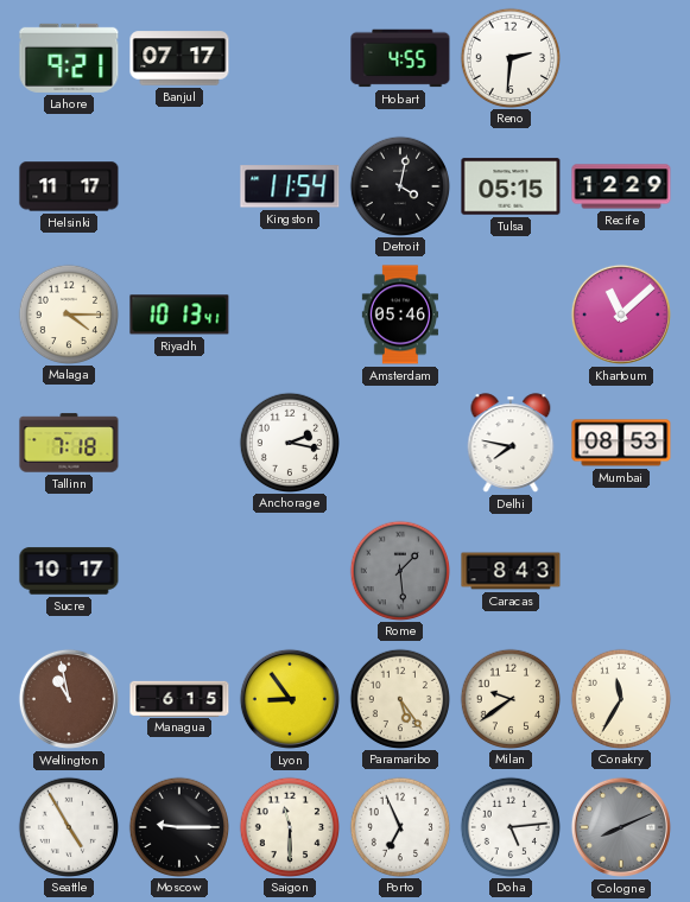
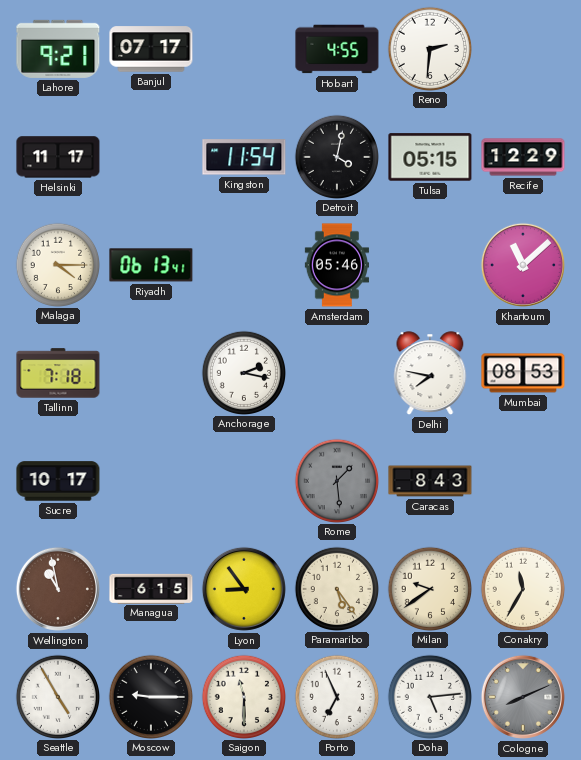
Riyadh: 10:13 -> 06:13
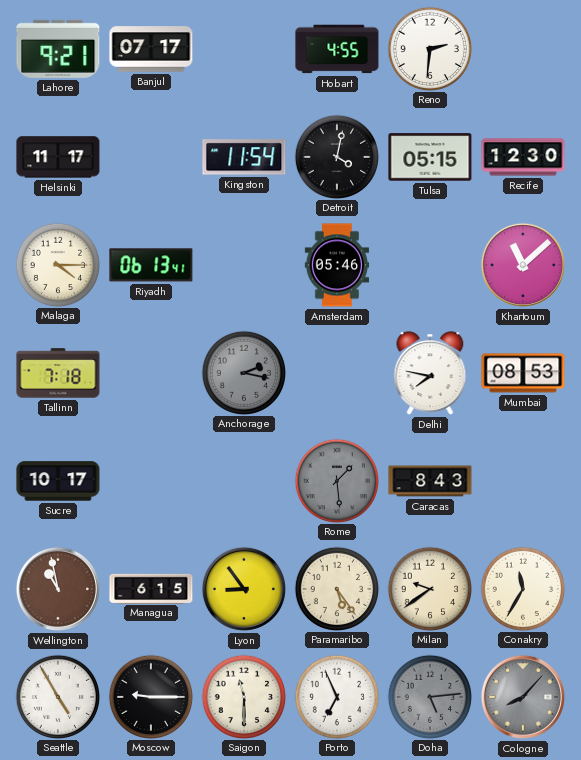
Recife: 12:29 -> 12:30
Anchorage dial: white -> grey
Doha dial: white -> grey
Cologne: 8:11 -> 8:07
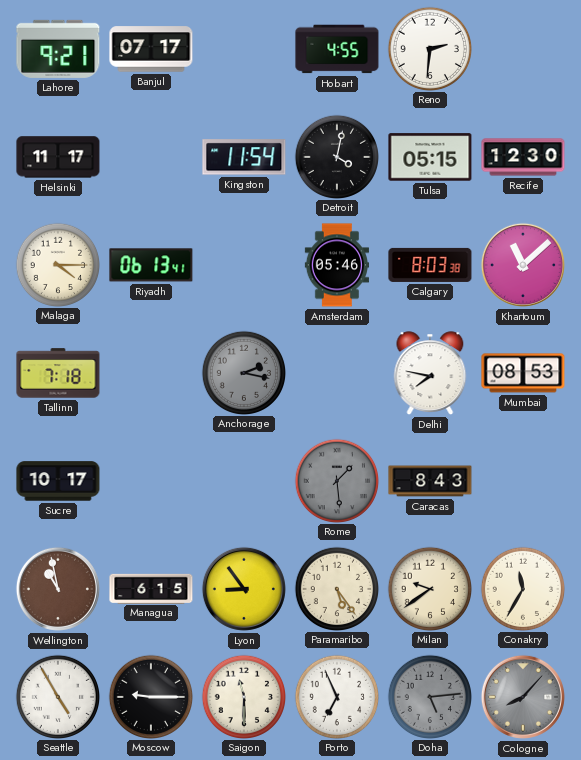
Calgary: none -> 8:03
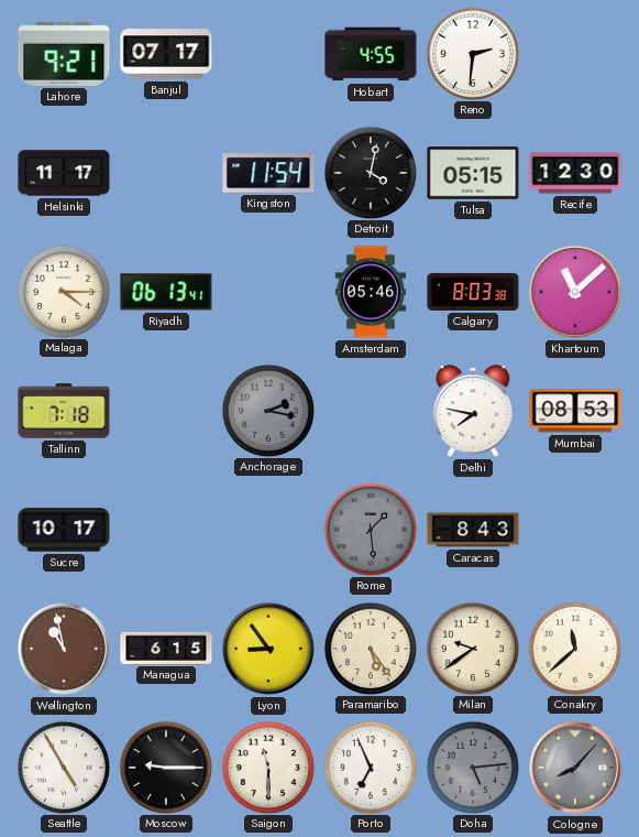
Conakry: 11:35 -> 11:38
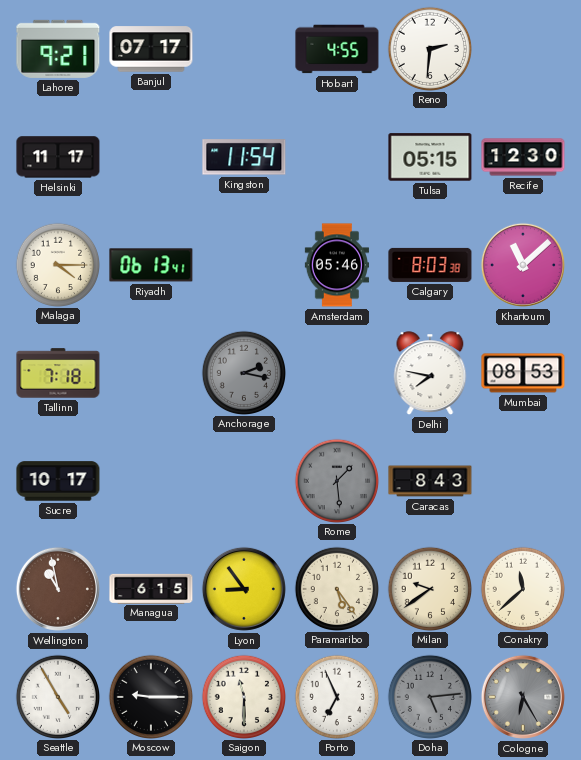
Detroit: 4:02 -> none
Cologne: 8:07 -> 6:25
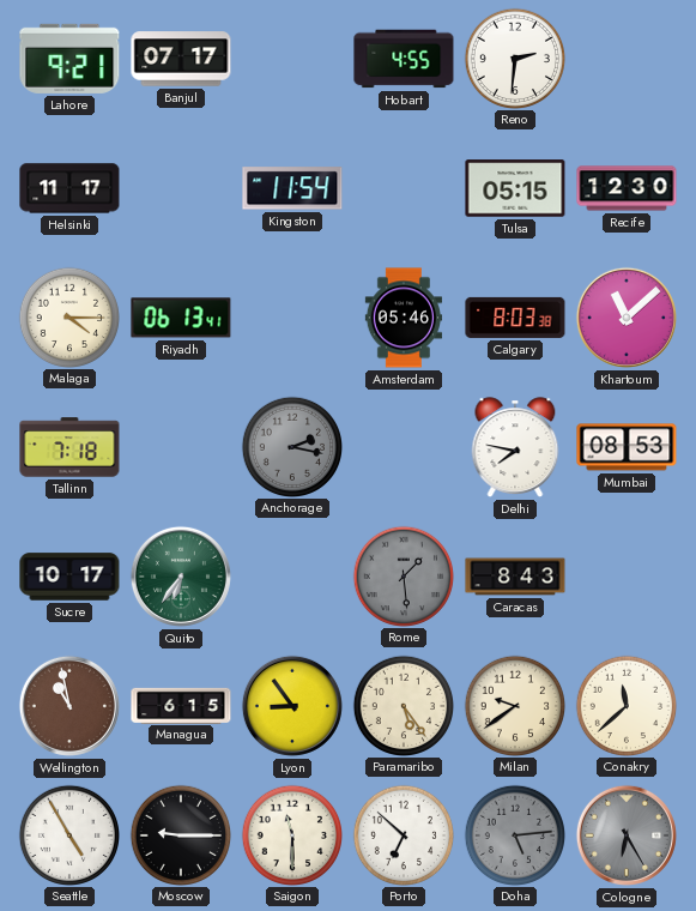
Quito: none -> 6:36
Porto: 6:56 -> 6:52
